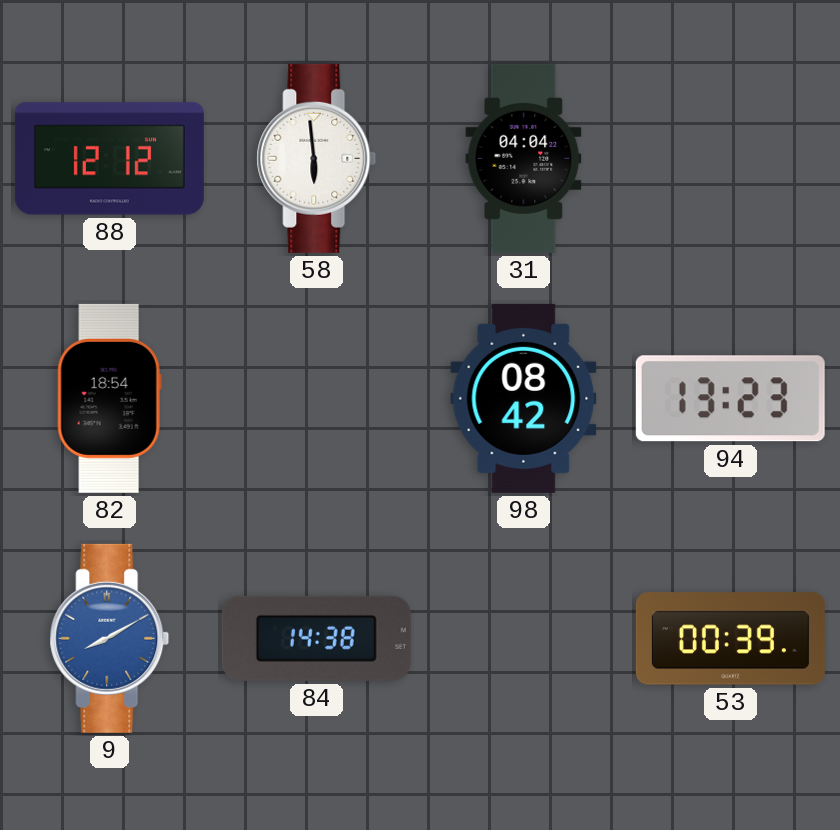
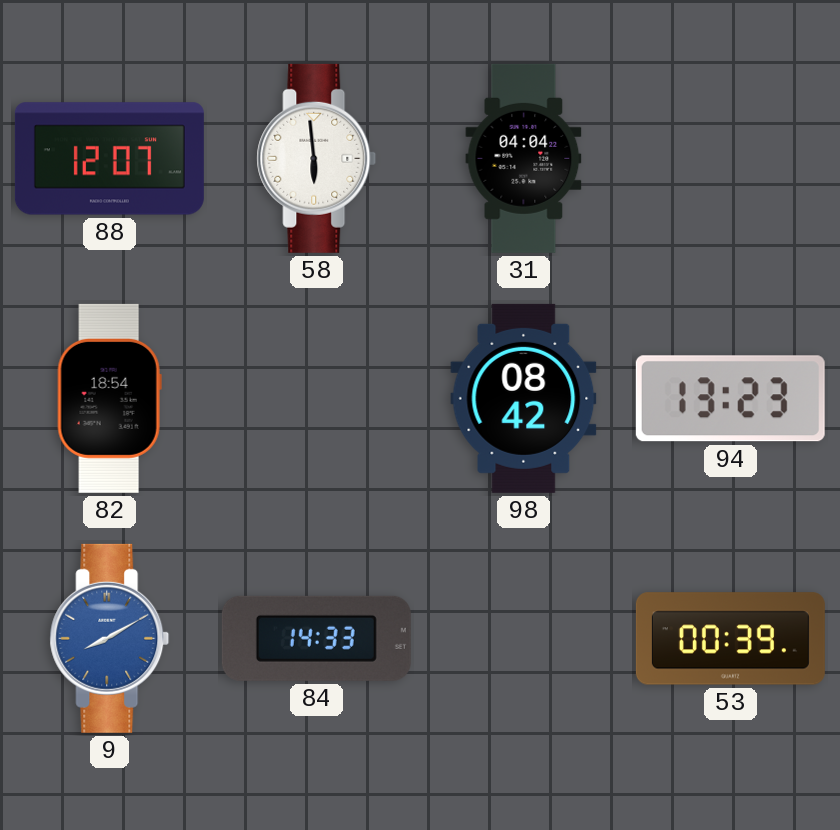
88: 12:12 -> 12:07
84: 14:38 -> 14:33
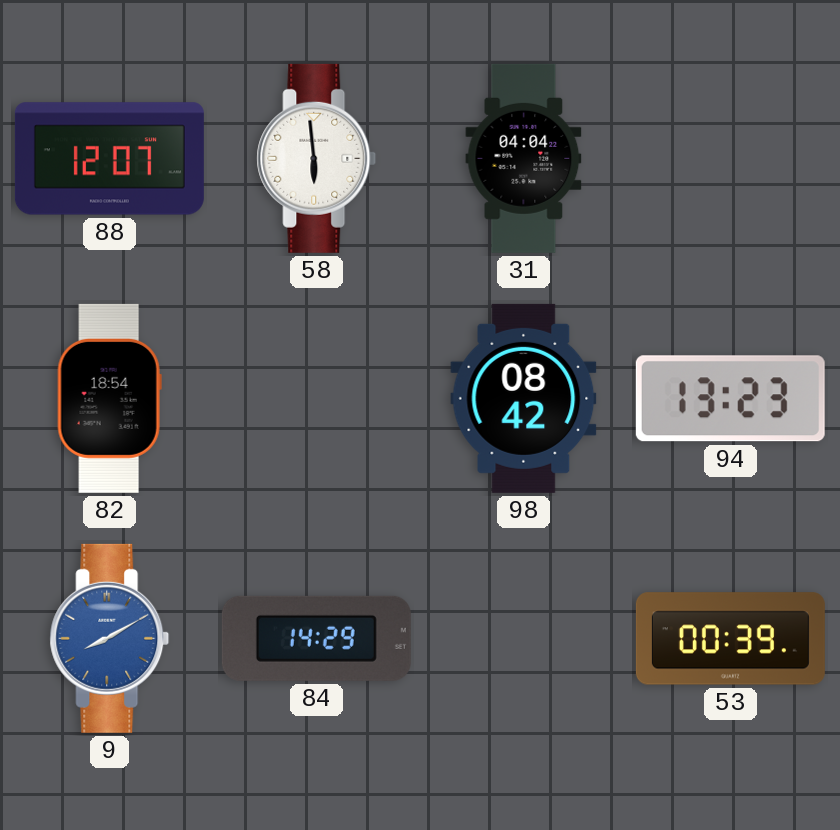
84: 14:33 -> 14:29
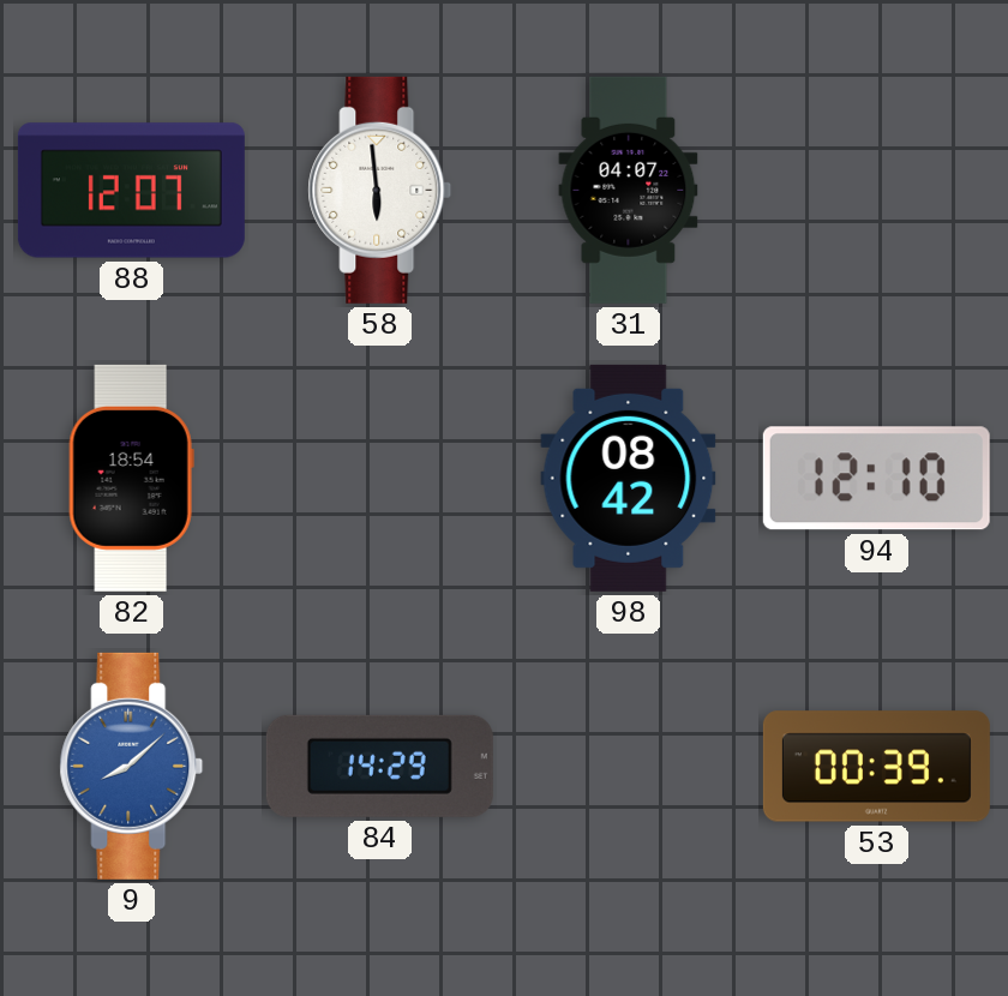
31: 04:04 -> 04:07
94: 13:23 -> 12:10
9: 8:10 -> 8:08
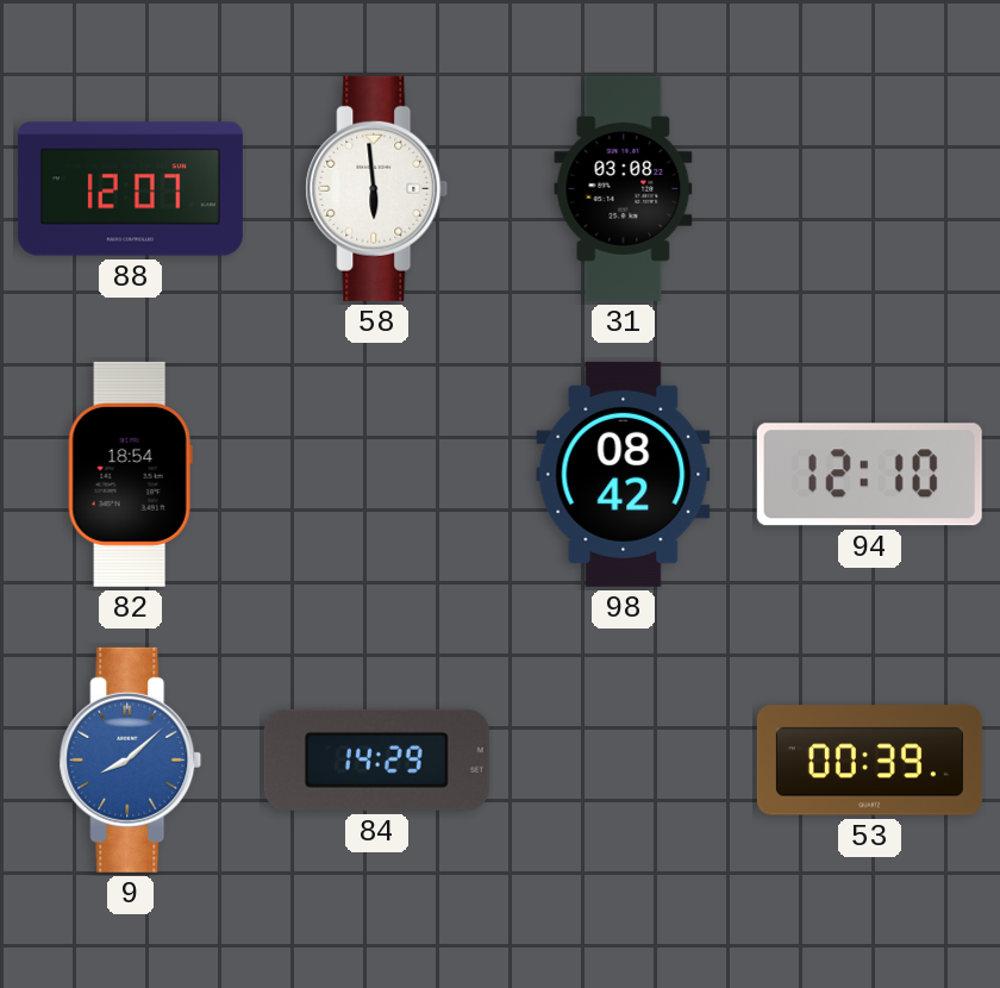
31: 04:07 -> 03:08
